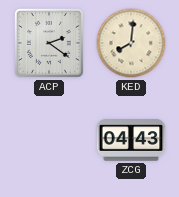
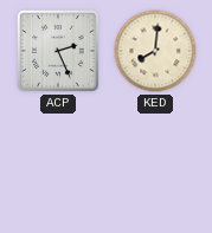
ACP: 2:21 -> 2:26
ZCG: 04:43 -> none
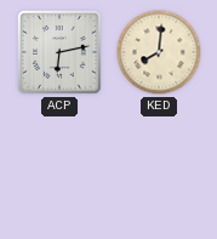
ACP: 2:26 -> 6:13
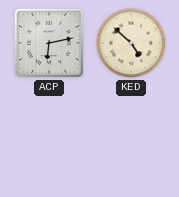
KED: 8:01 -> 4:52
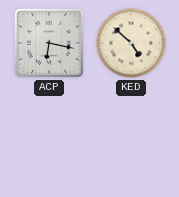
ACP: 6:13 -> 6:17
